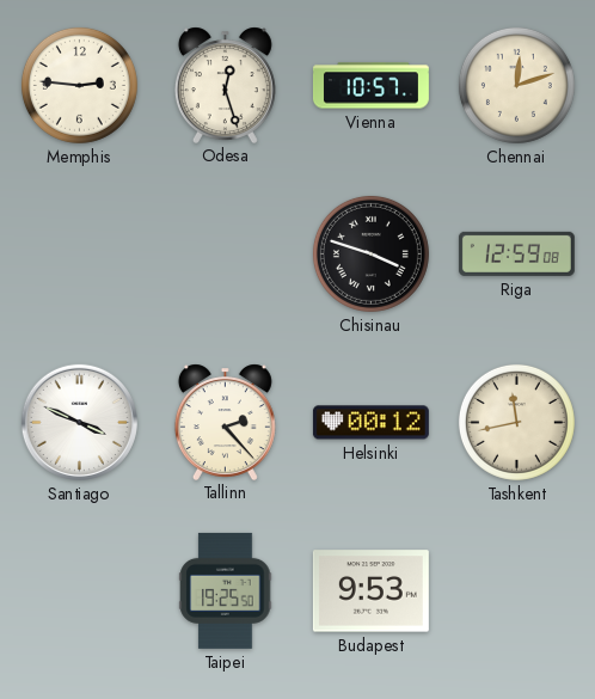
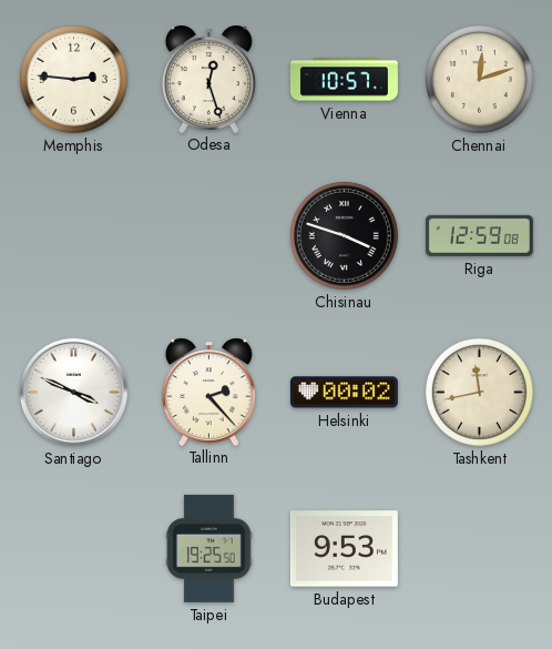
Helsinki: 00:12 -> 00:02
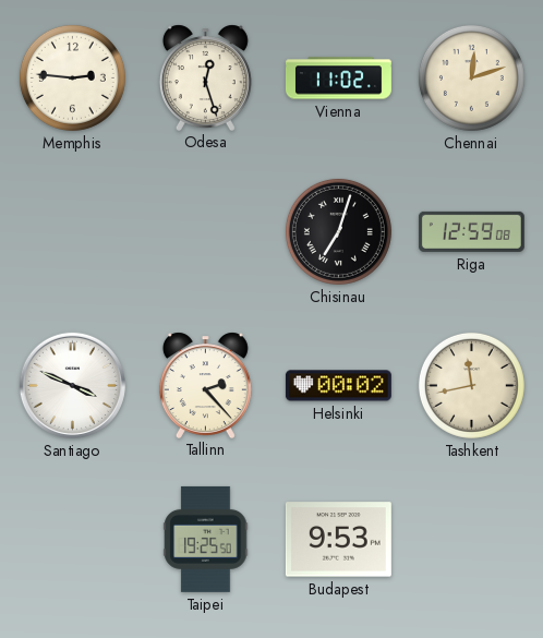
Vienna: 10:57 -> 11:02
Chisinau: 3:48 -> 7:03
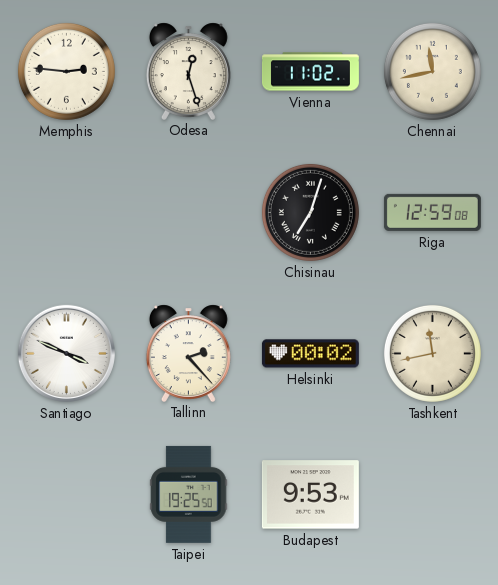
Chennai: 12:12 -> 11:43
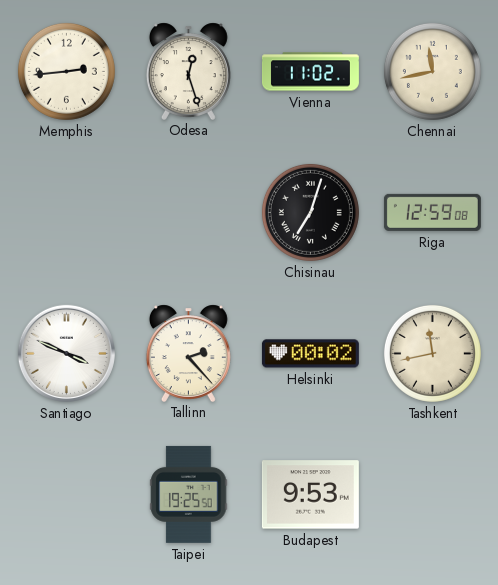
Memphis: 2:46 -> 2:44
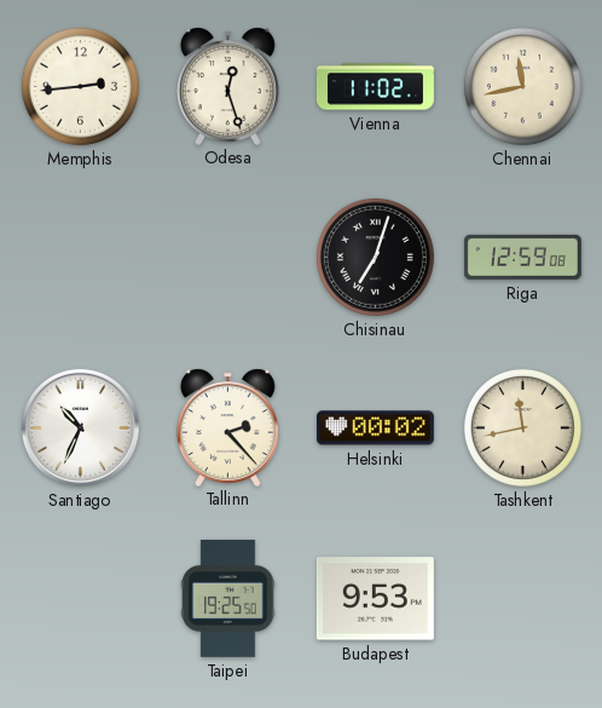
Santiago: 3:49 -> 10:34
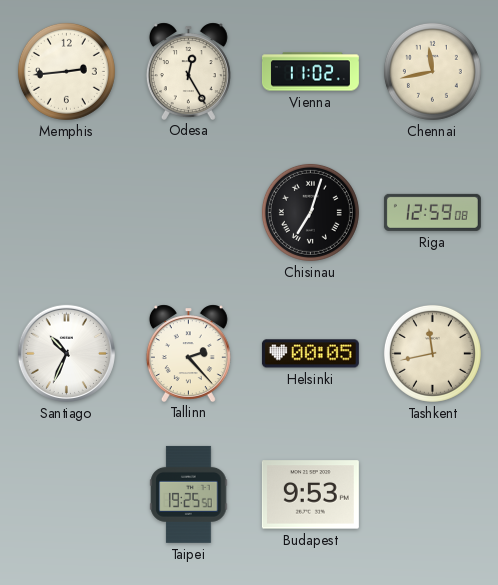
Odesa: 12:27 -> 12:25
Helsinki: 00:02 -> 00:05
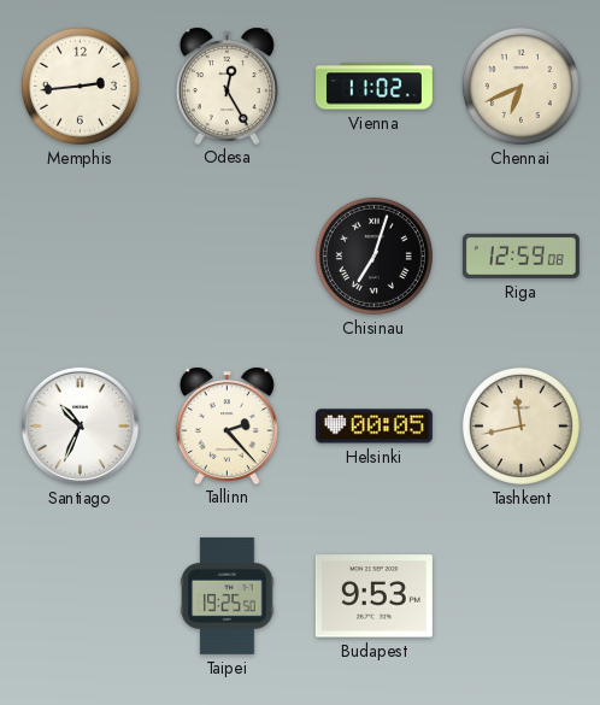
Chennai: 11:43 -> 6:41
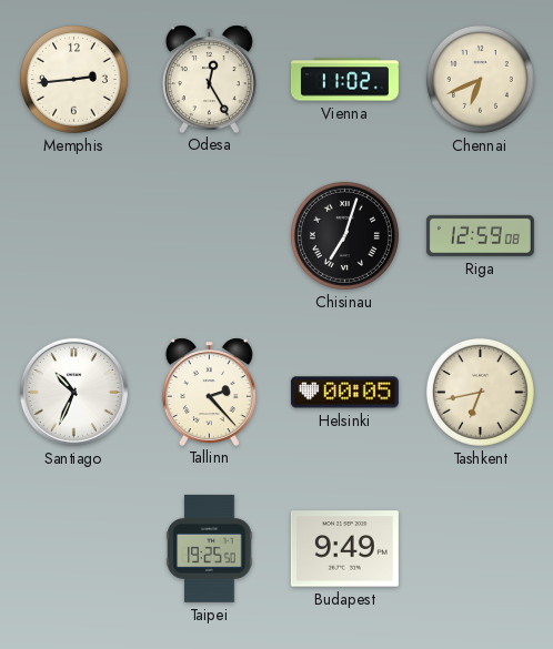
Tashkent: 11:43 -> 6:43
Budapest: 9:53 -> 9:49
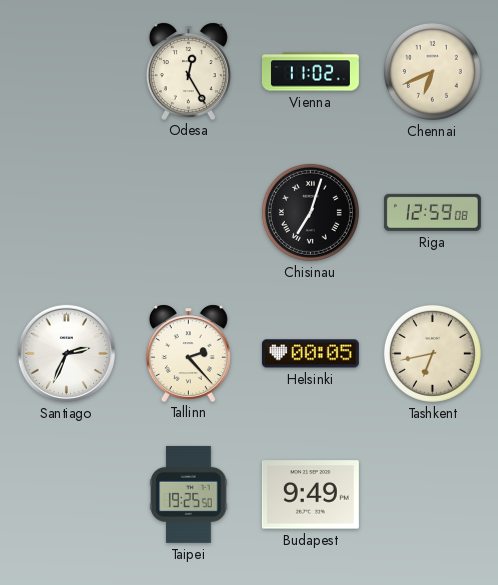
Memphis: 2:44 -> none
Santiago: 10:34 -> 2:34
